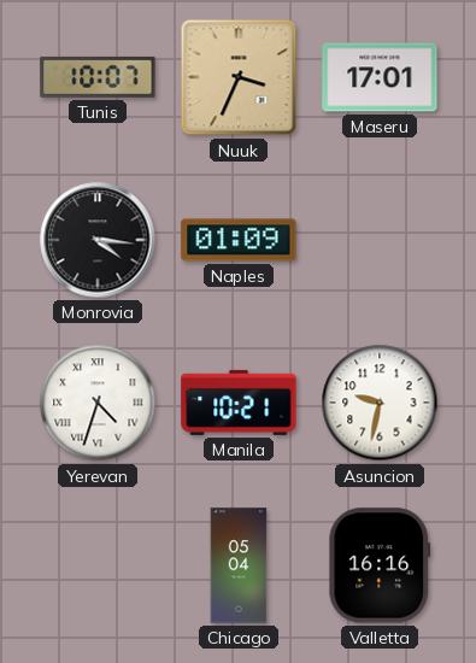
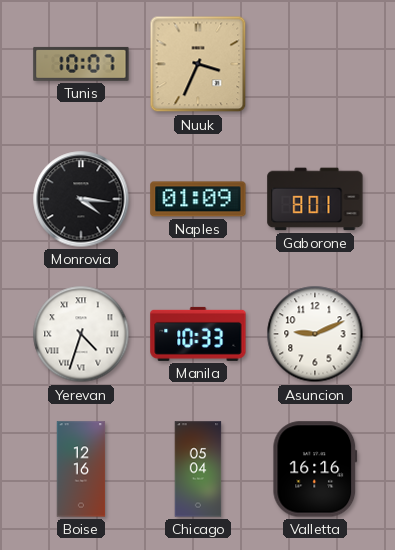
Maseru: 17:01 -> none
Gaborone: none -> 8:01
Manila: 10:21 -> 10:33
Asuncion: 9:32 -> 9:11
Boise: none -> 12:16
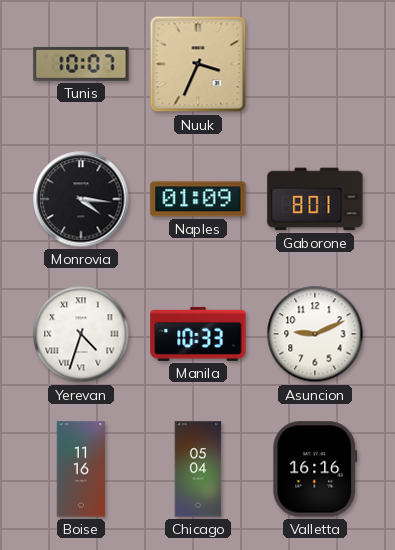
Boise: 12:16 -> 11:16
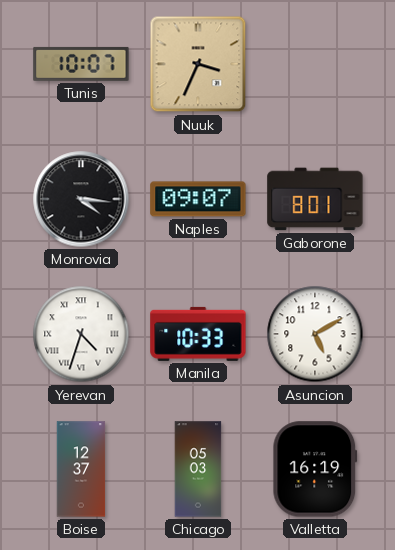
Naples: 01:09 -> 09:07
Asuncion: 9:11 -> 5:10
Boise: 11:16 -> 12:37
Chicago: 05:04 -> 05:03
Valletta: 16:16 -> 16:19
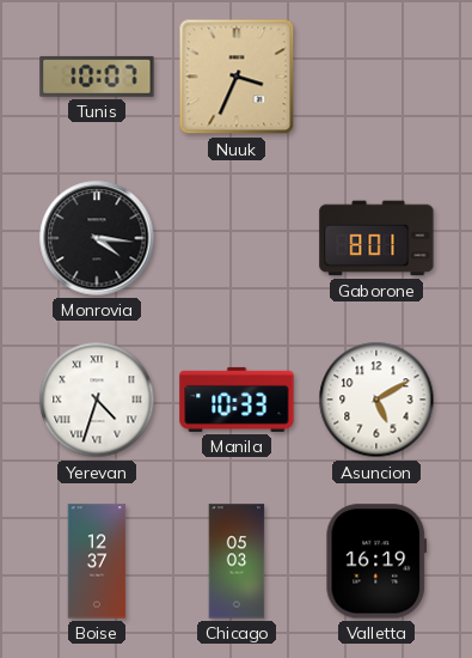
Naples: 09:07 -> none
